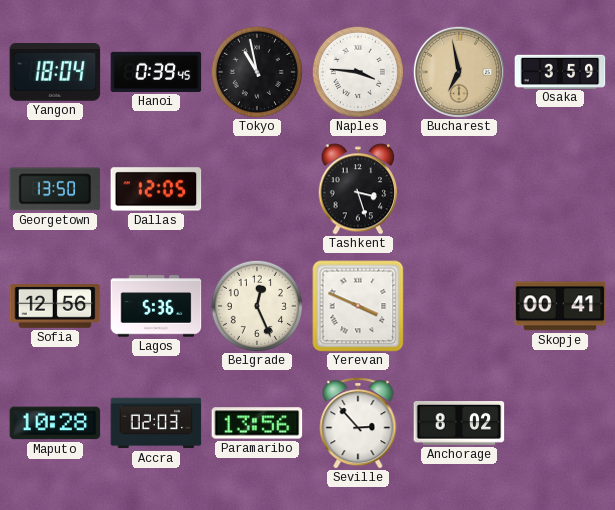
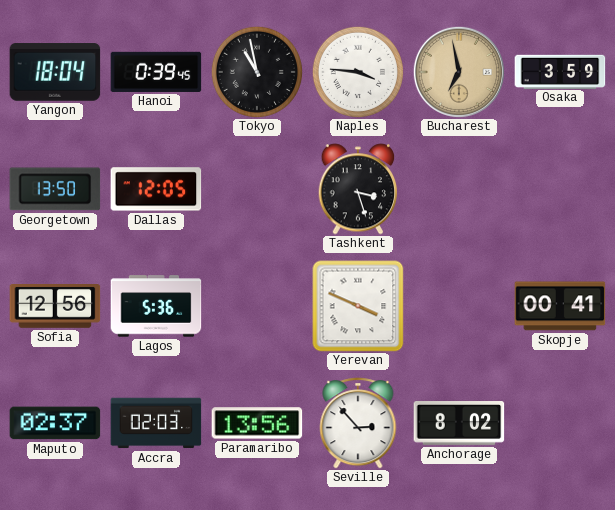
Belgrade: 12:26 -> none
Maputo: 10:28 -> 02:37
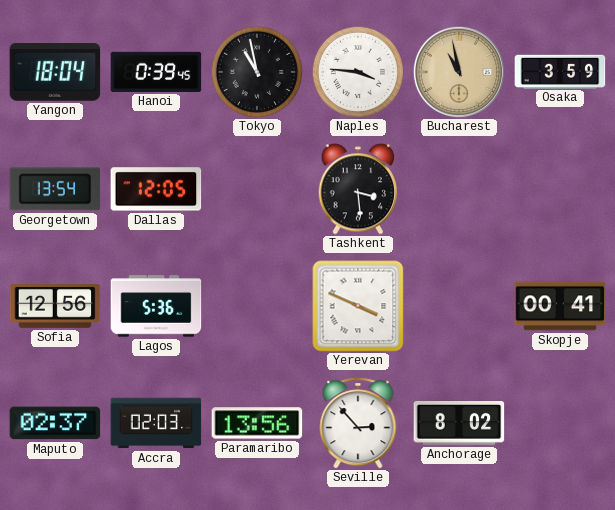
Bucharest: 6:58 -> 10:58
Georgetown: 13:50 -> 13:54
Tashkent: 3:27 -> 3:29
